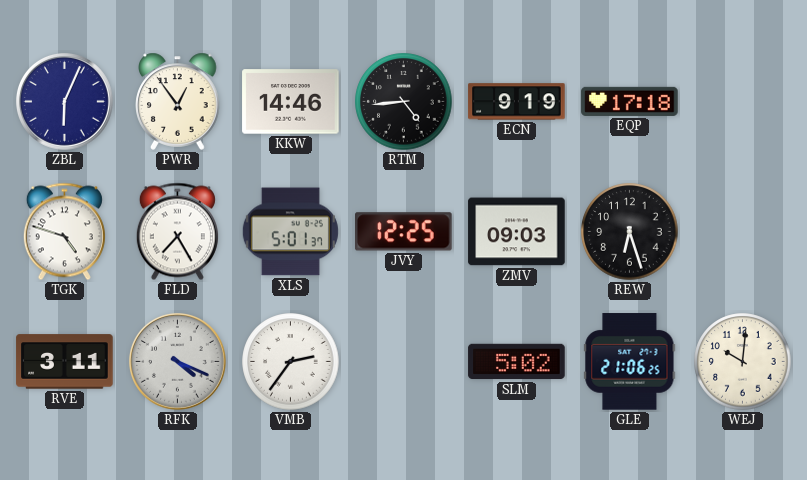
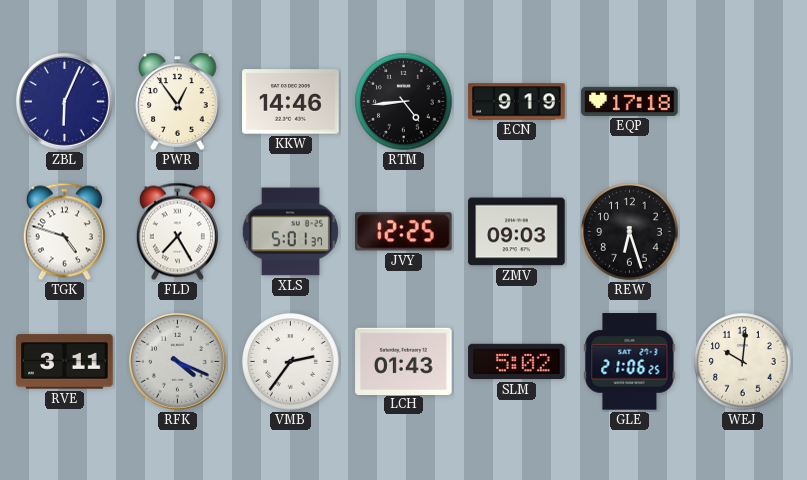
LCH: none -> 01:43
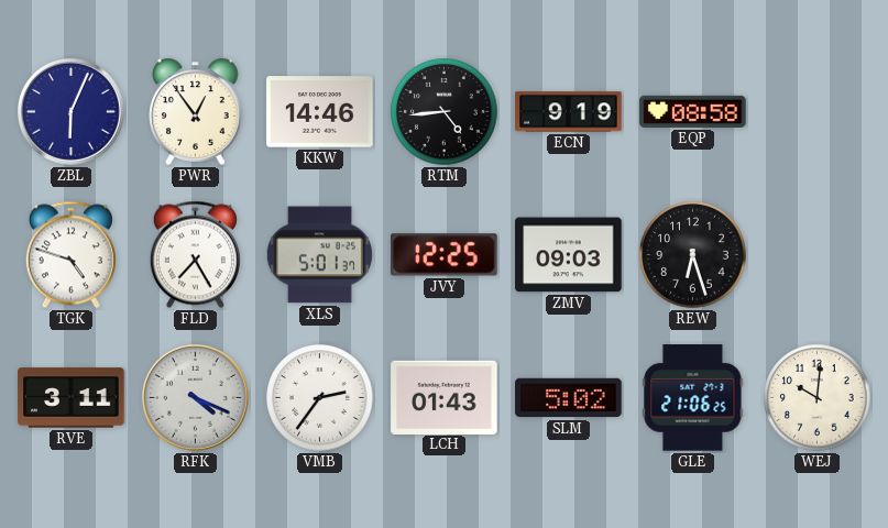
EQP: 17:18 -> 08:58
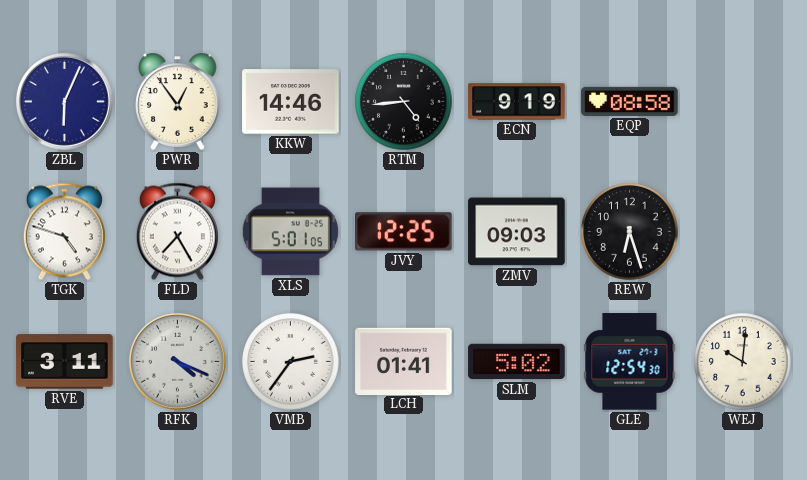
XLS: 5:01:37 -> 5:01:05
LCH: 01:43 -> 01:41
GLE: 21:06 -> 12:54
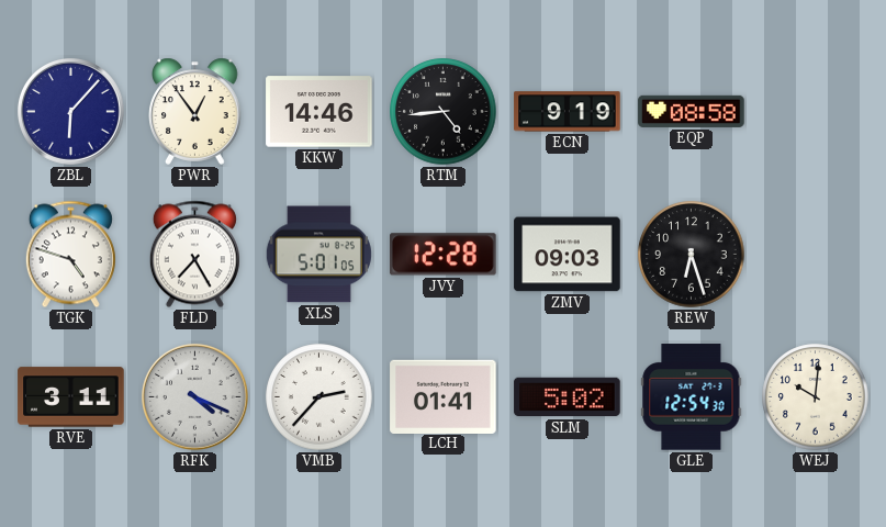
ZBL: 6:04 -> 6:07
JVY: 12:25 -> 12:28
VMB: 2:36 -> 2:37
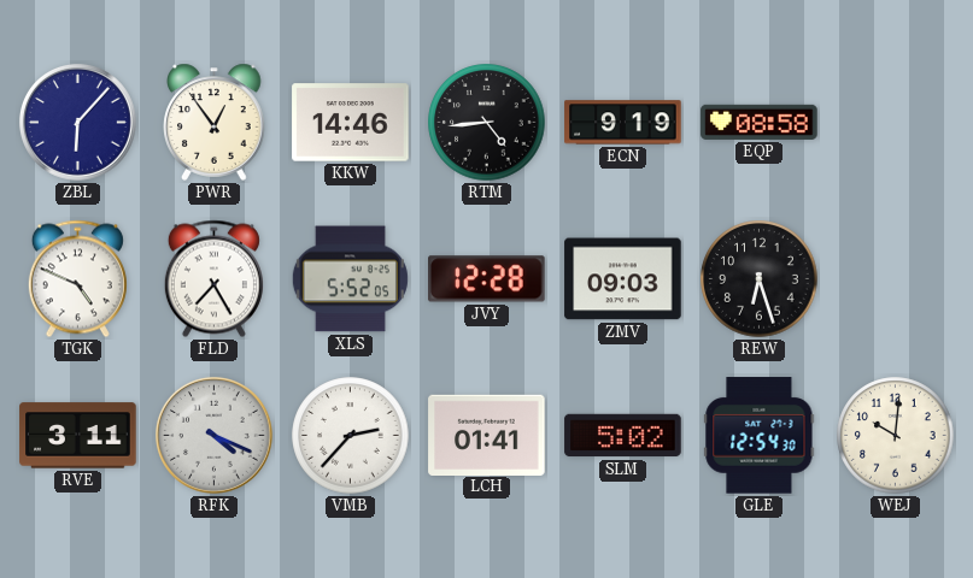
TGK: 4:48 -> 4:49
XLS: 5:01 -> 5:52
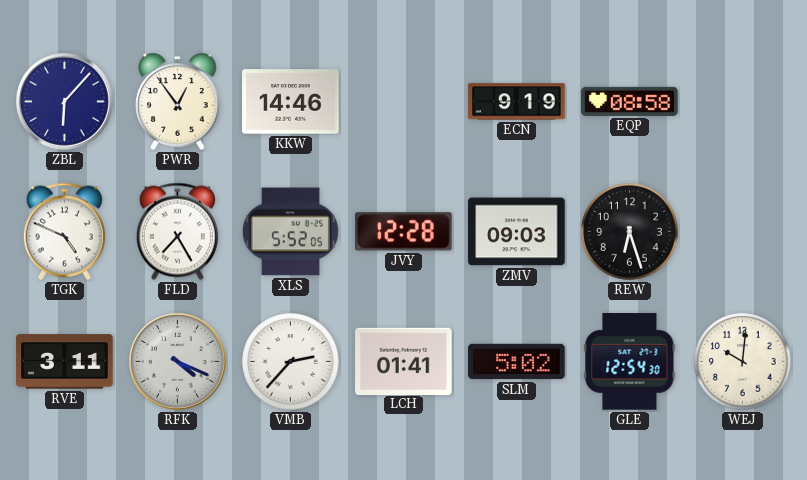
RTM: 4:44 -> none
